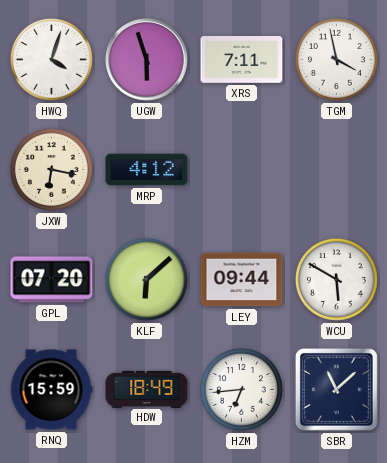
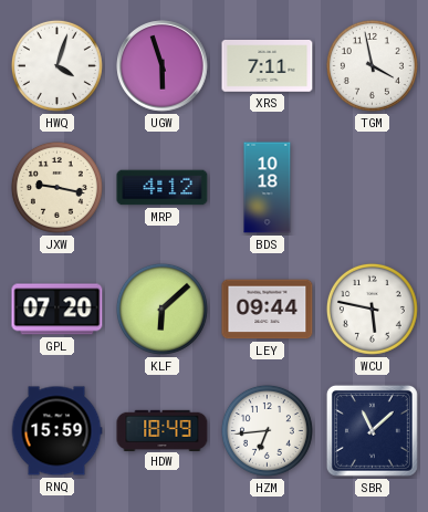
JXW: 6:17 -> 9:17
BDS: none -> 10:18
WCU: 5:50 -> 5:47
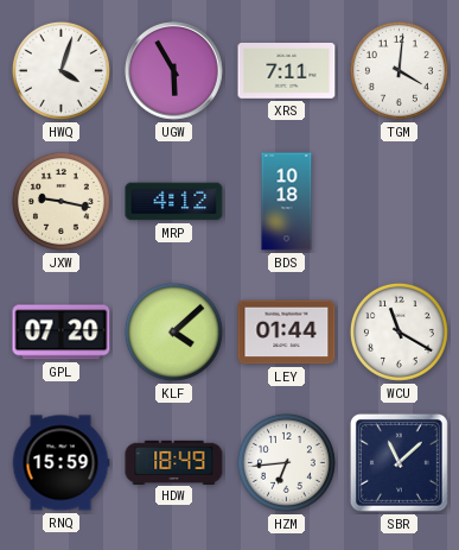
UGW: 5:57 -> 5:55
TGM: 3:58 -> 4:01
KLF: 6:08 -> 4:08
LEY: 09:44 -> 01:44
WCU: 5:47 -> 11:20
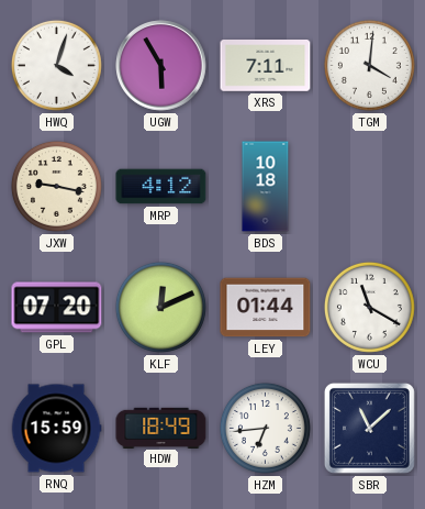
KLF: 4:08 -> 12:11
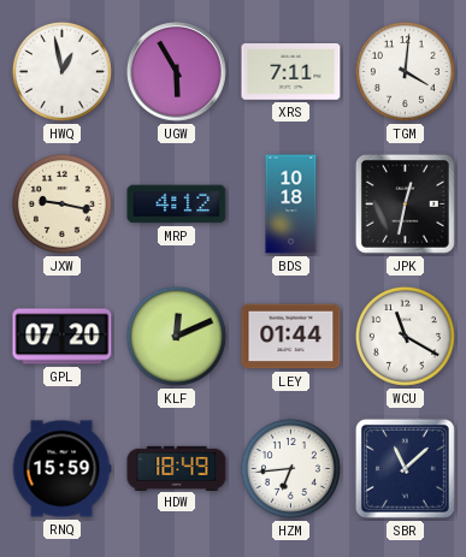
HWQ: 4:03 -> 12:58
JPK: none -> 12:32
